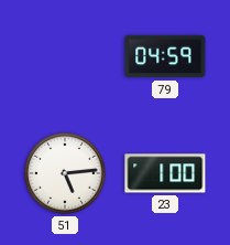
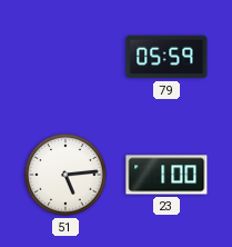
79: 04:59 -> 05:59
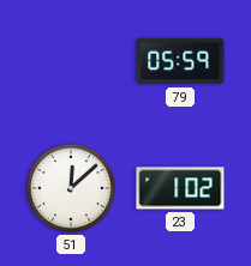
51: 5:14 -> 12:08
23: 1:00 -> 1:02
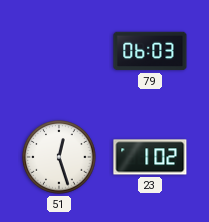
79: 05:59 -> 06:03
51: 12:08 -> 12:27
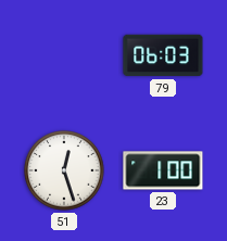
23: 1:02 -> 1:00
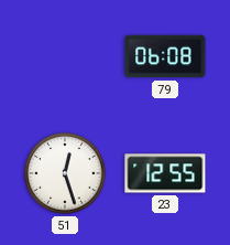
79: 06:03 -> 06:08
23: 1:00 -> 12:55
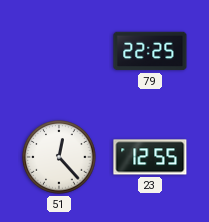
79: 06:08 -> 22:25
51: 12:27 -> 12:23
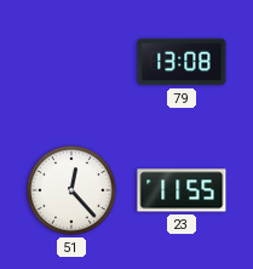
79: 22:25 -> 13:08
23: 12:55 -> 11:55
